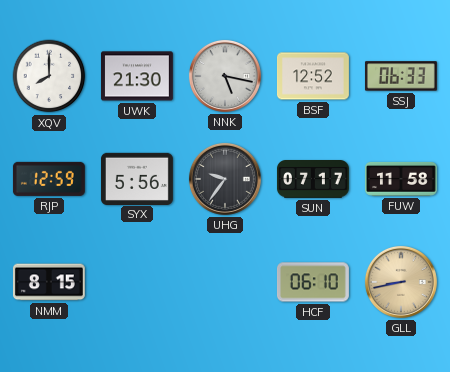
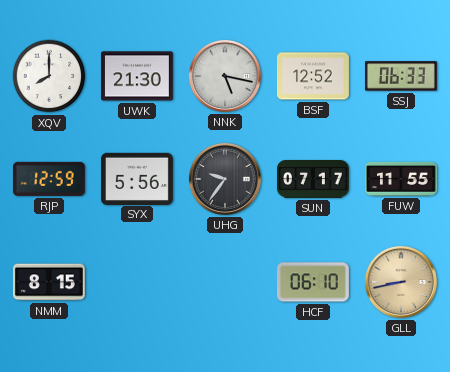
FUW: 11:58 -> 11:55
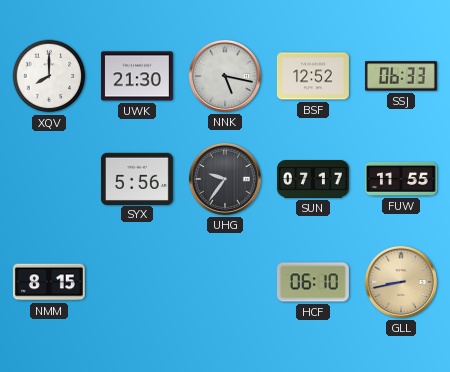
RJP: 12:59 -> none
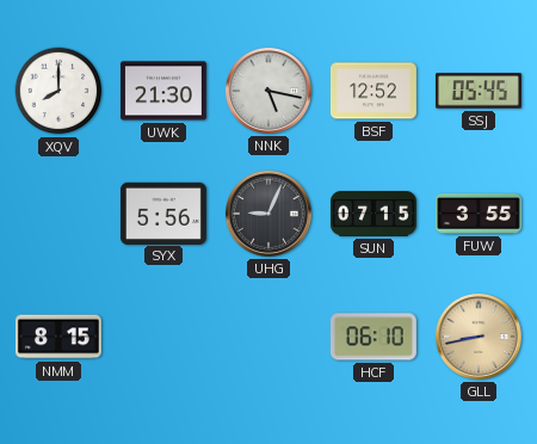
SSJ: 06:33 -> 05:45
UHG: 9:36 -> 9:04
SUN: 07:17 -> 07:15
FUW: 11:55 -> 3:55
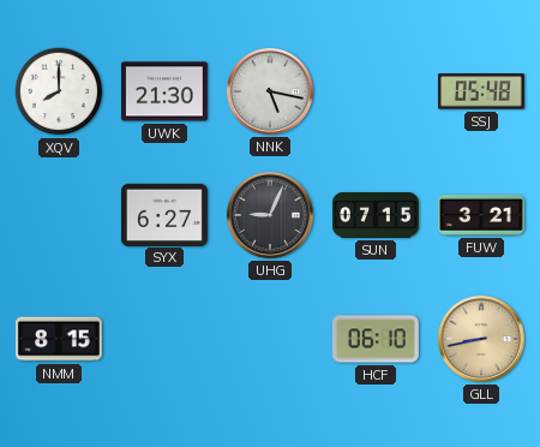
BSF: 12:52 -> none
SSJ: 05:45 -> 05:48
SYX: 5:56 -> 6:27
FUW: 3:55 -> 3:21
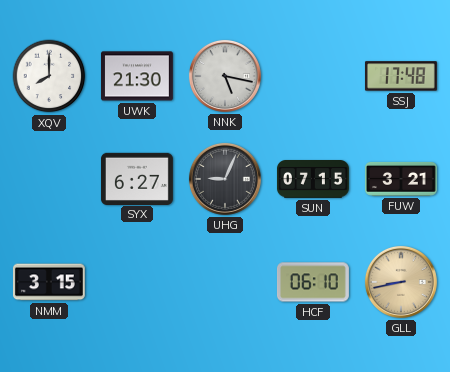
SSJ: 05:48 -> 17:48
NMM: 8:15 -> 3:15
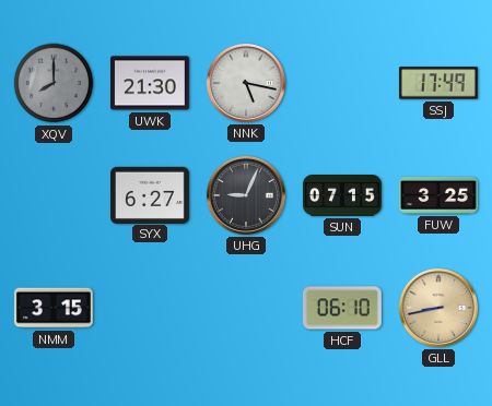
XQV dial: white -> grey
SSJ: 17:48 -> 17:49
FUW: 3:21 -> 3:25
